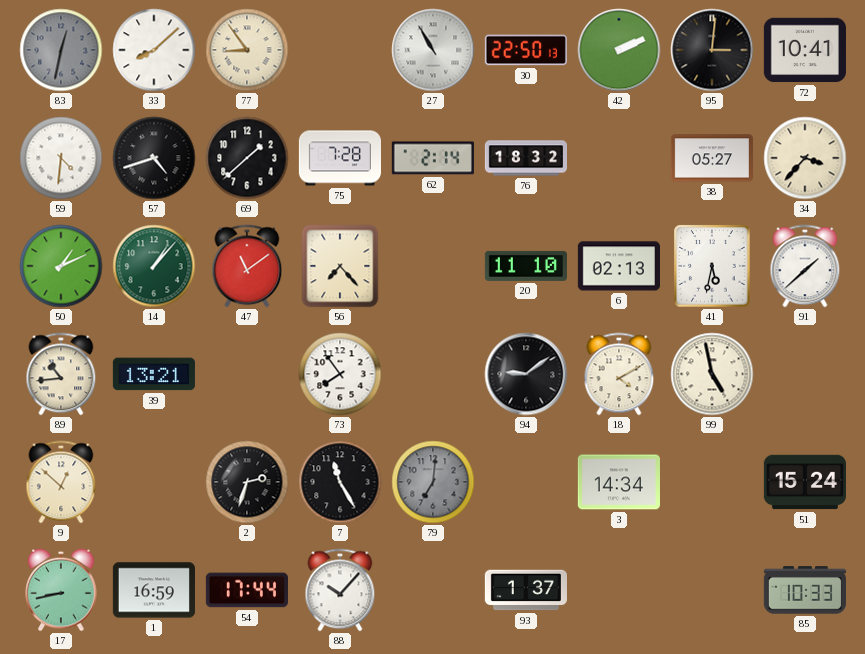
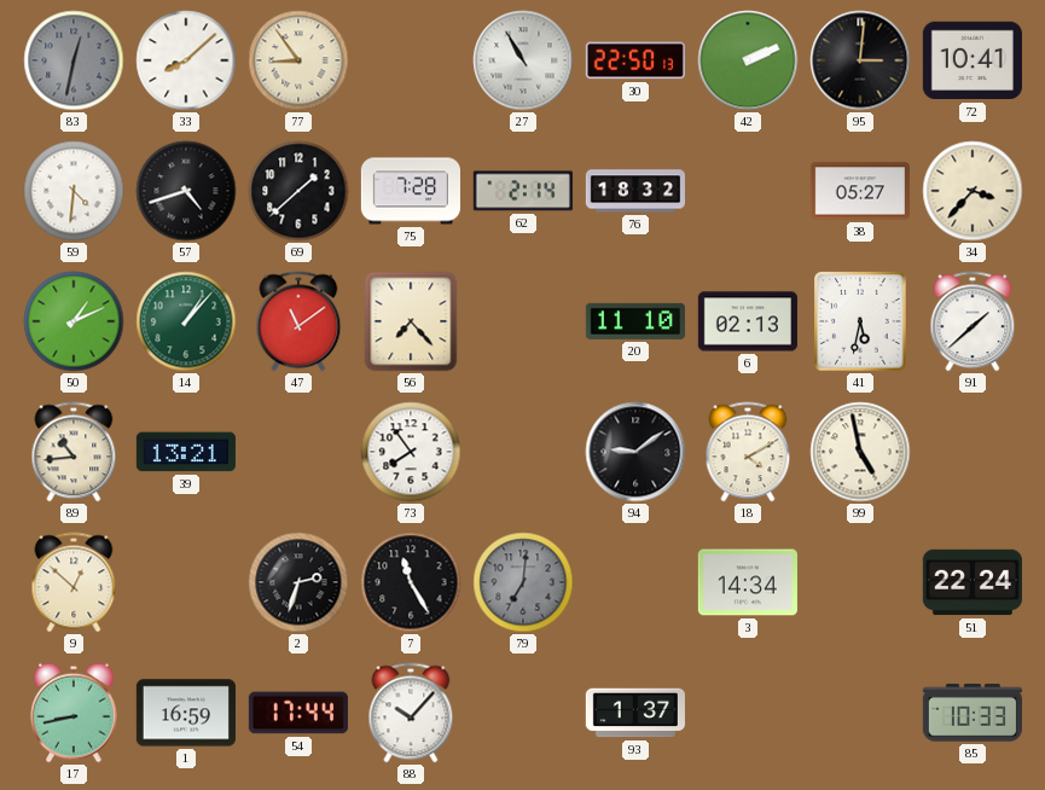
51: 15:24 -> 22:24
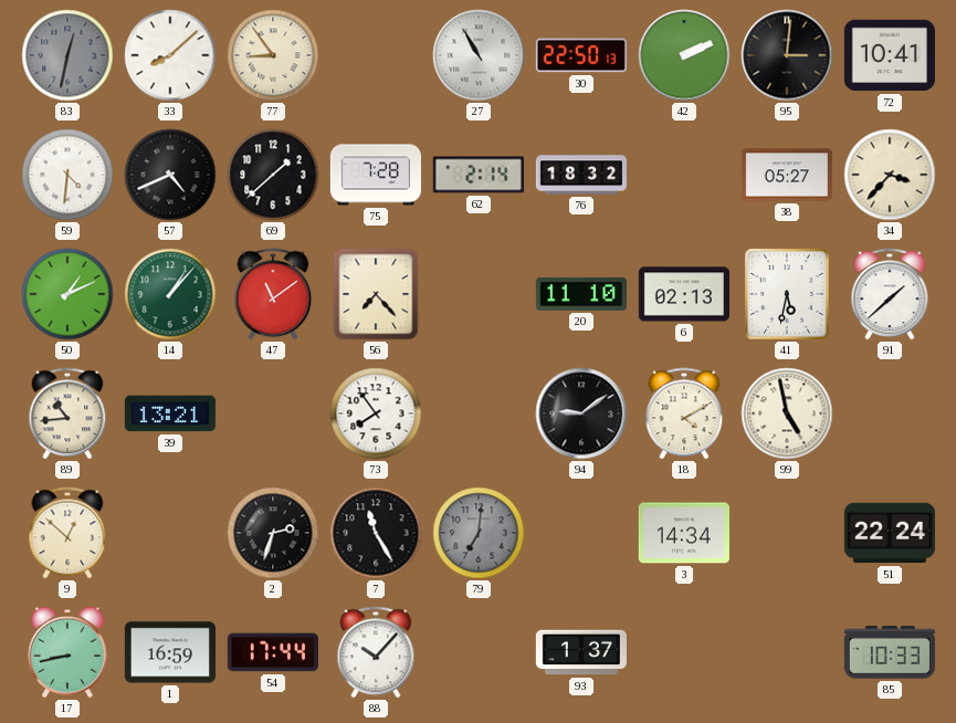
57: 4:42 -> 4:41
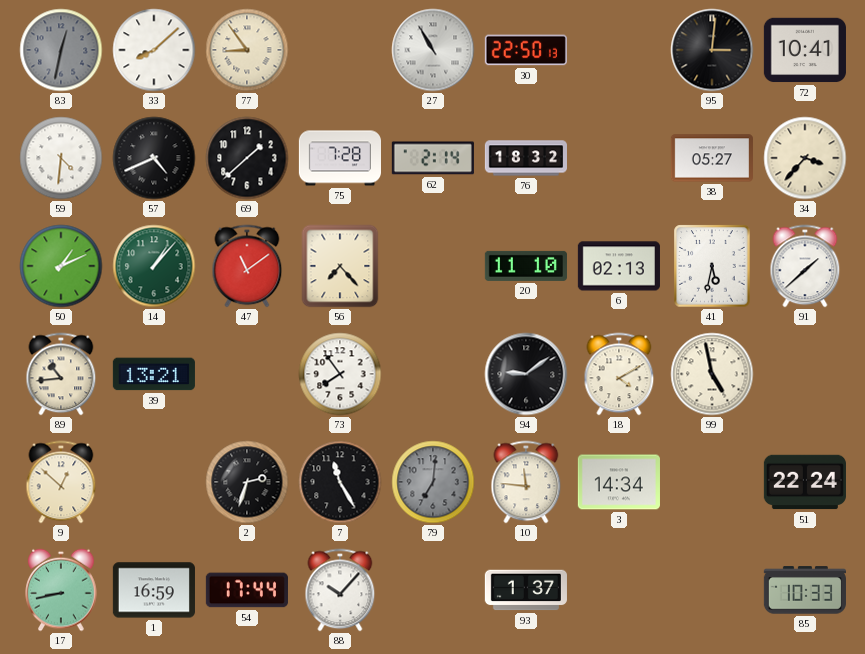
42: 2:11 -> none
10: none -> 11:46
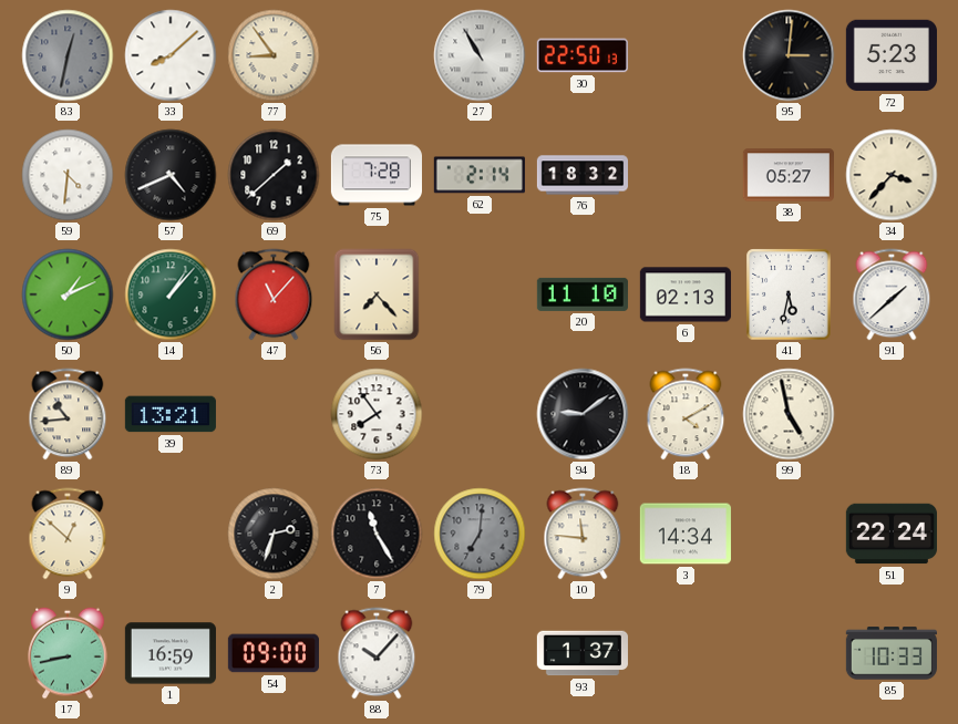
72: 10:41 -> 5:23
47: 11:09 -> 11:07
54: 17:44 -> 09:00
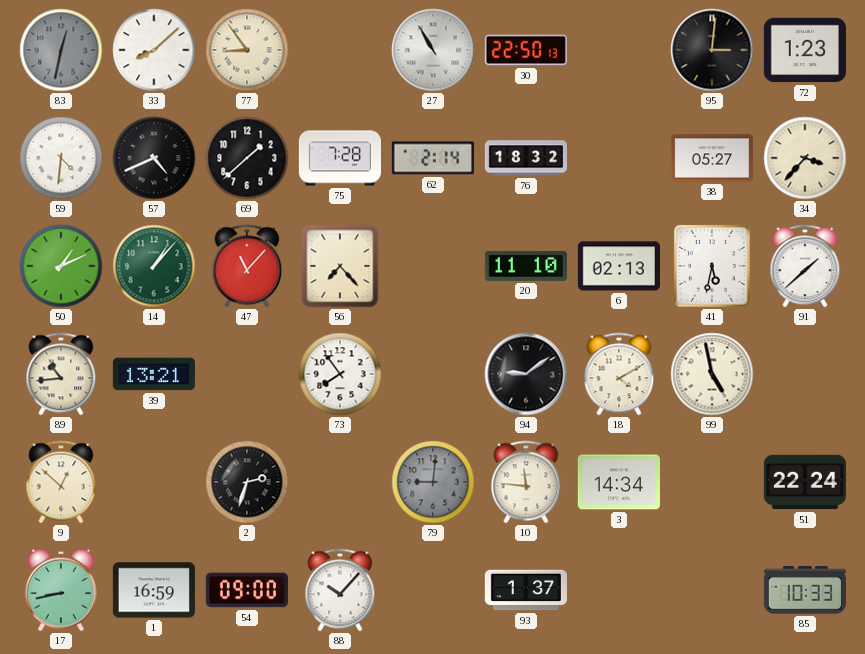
72: 5:23 -> 1:23
7: 11:25 -> none
79: 7:01 -> 9:01
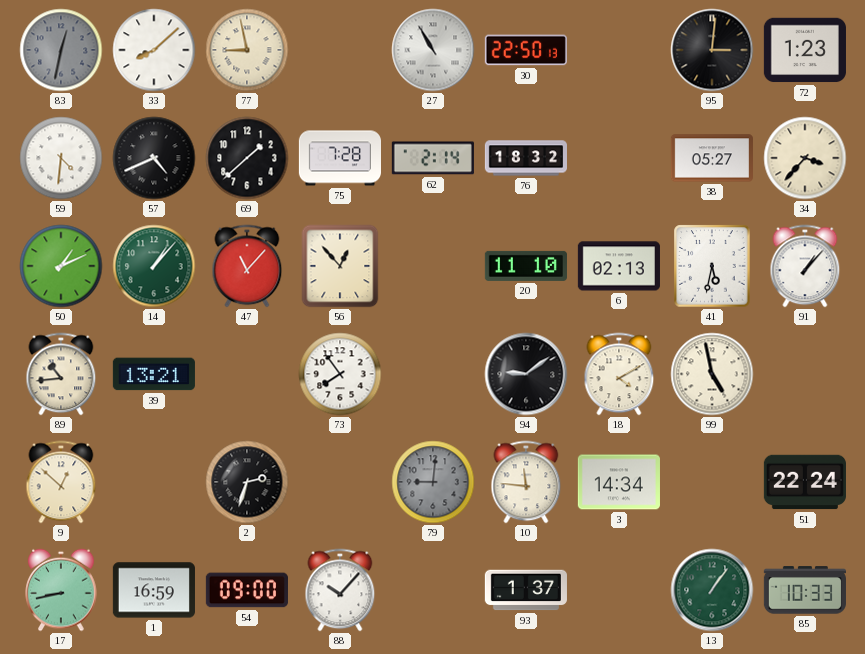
77: 8:54 -> 8:58
56: 7:23 -> 12:53
91: 1:38 -> 1:07
13: none -> 1:06
